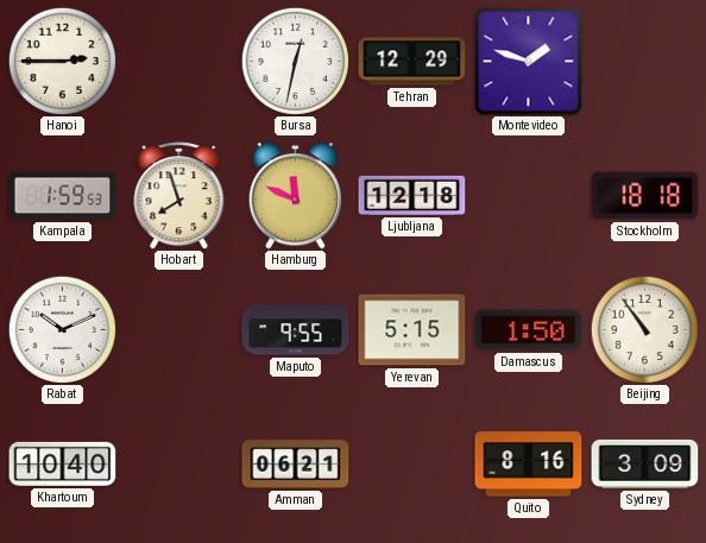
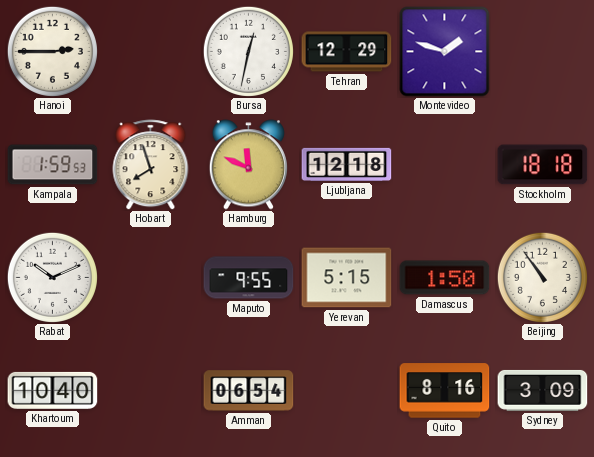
Amman: 06:21 -> 06:54
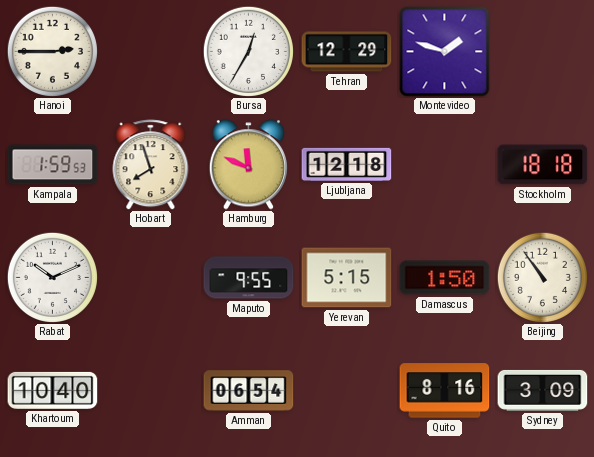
Bursa: 12:32 -> 12:35
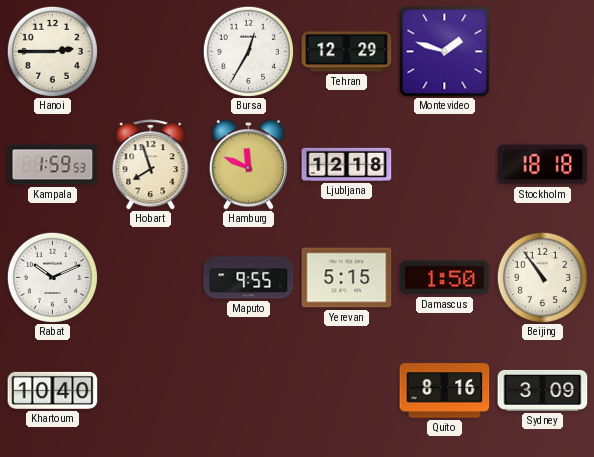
Amman: 06:54 -> none
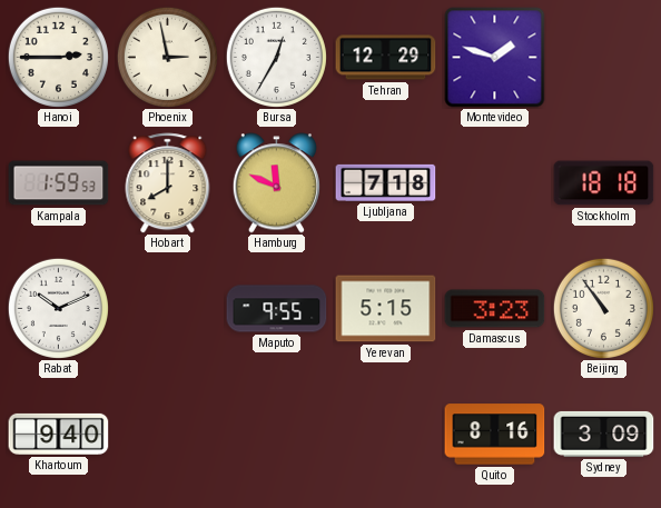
Phoenix: none -> 2:58
Hobart: 7:57 -> 8:00
Ljubljana: 12:18 -> 7:18
Damascus: 1:50 -> 3:23
Khartoum: 10:40 -> 9:40
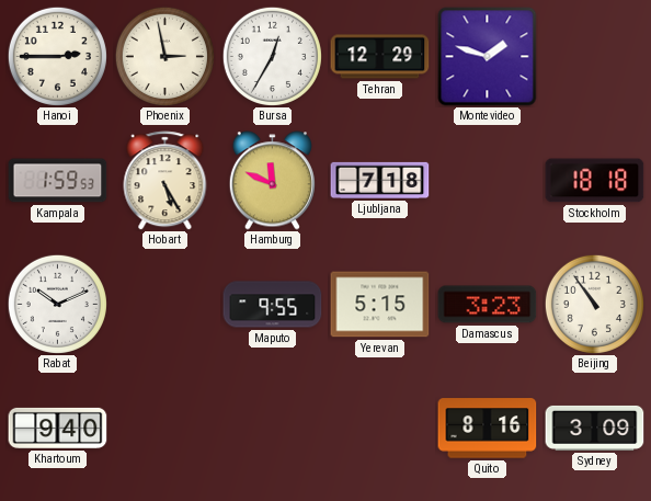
Hobart: 8:00 -> 5:25
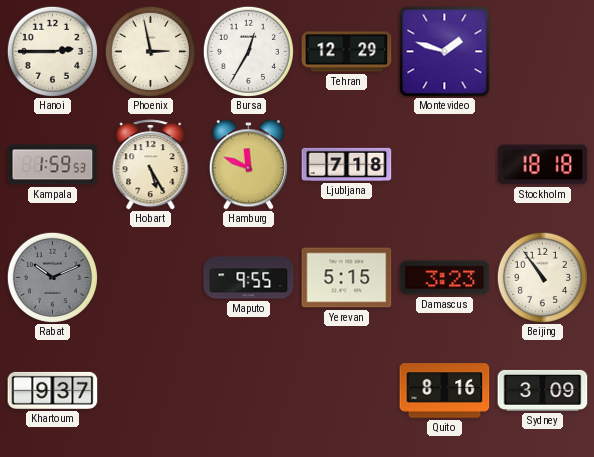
Rabat dial: white -> grey
Khartoum: 9:40 -> 9:37
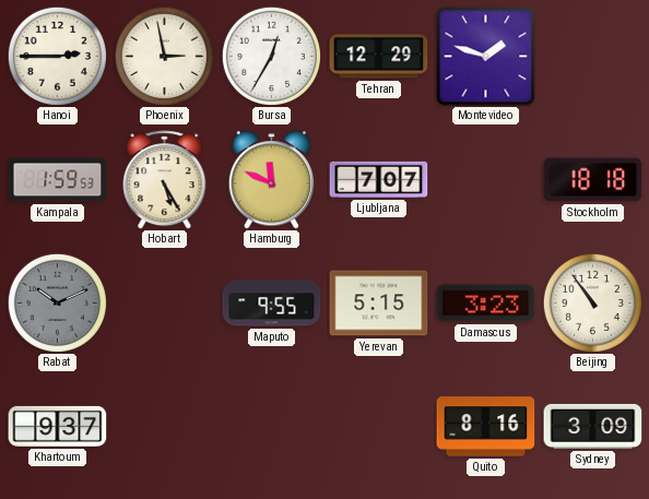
Ljubljana: 7:18 -> 7:07
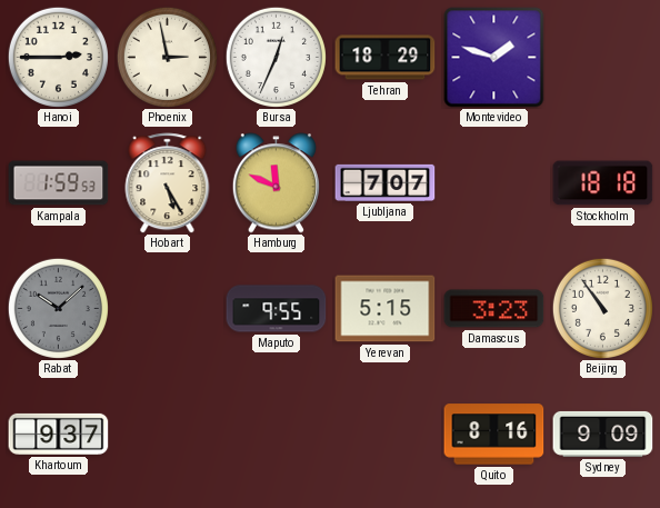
Bursa: 12:35 -> 12:34
Tehran: 12:29 -> 18:29
Rabat: 10:11 -> 10:08
Sydney: 3:09 -> 9:09
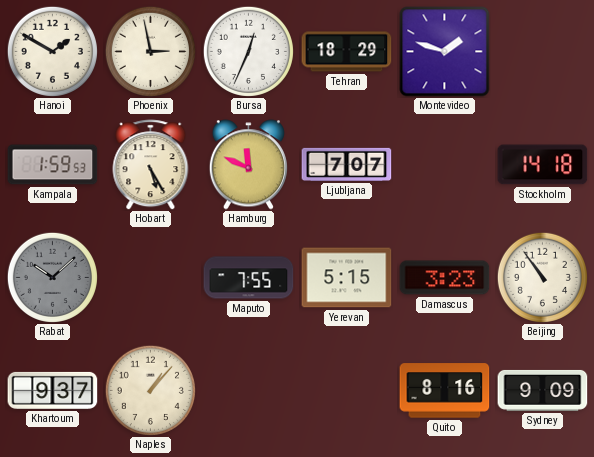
Hanoi: 2:45 -> 1:50
Stockholm: 18:18 -> 14:18
Maputo: 9:55 -> 7:55
Naples: none -> 1:07
